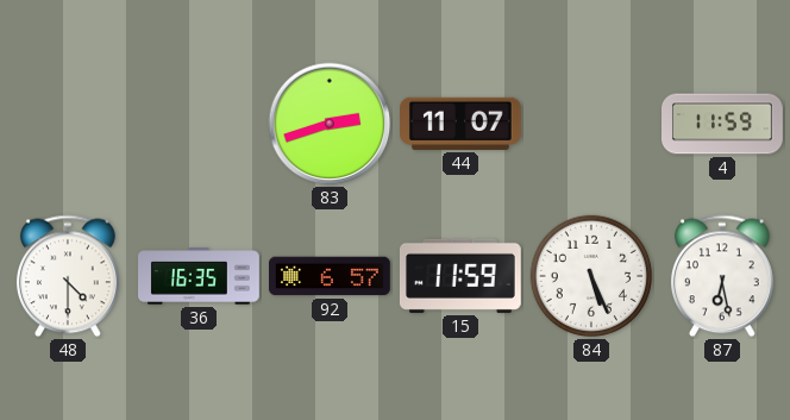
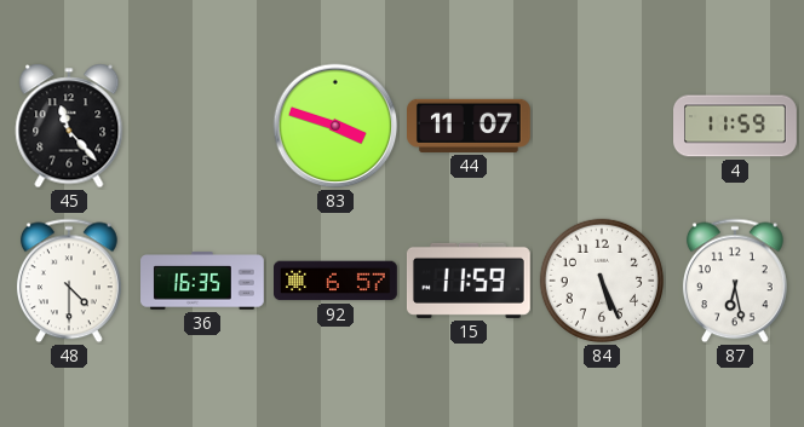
45: none -> 11:23
83: 2:42 -> 3:48
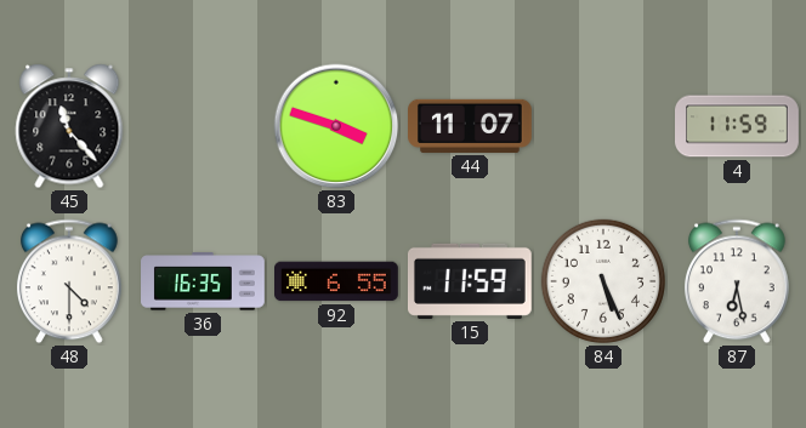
92: 6:57 -> 6:55
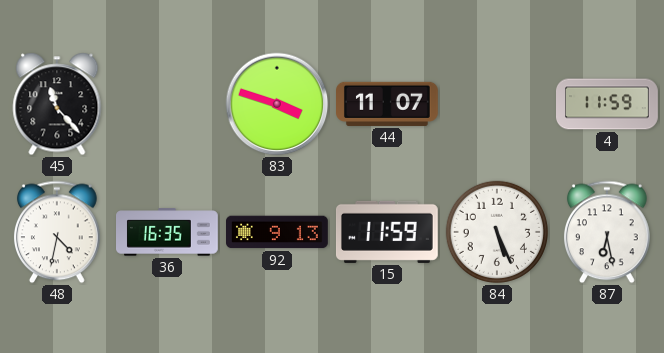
48: 4:30 -> 4:32
92: 6:55 -> 9:13
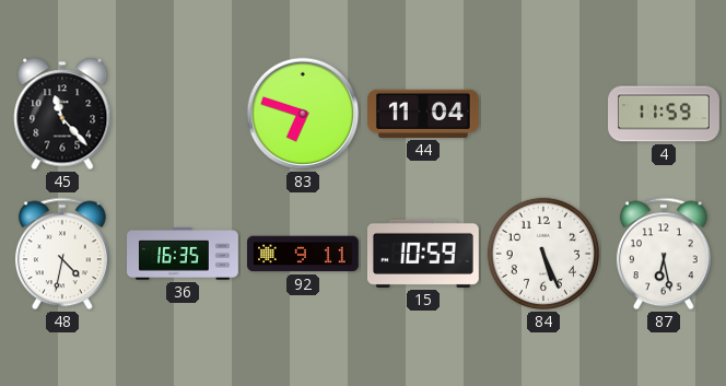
83: 3:48 -> 6:48
44: 11:07 -> 11:04
92: 9:13 -> 9:11
15: 11:59 -> 10:59
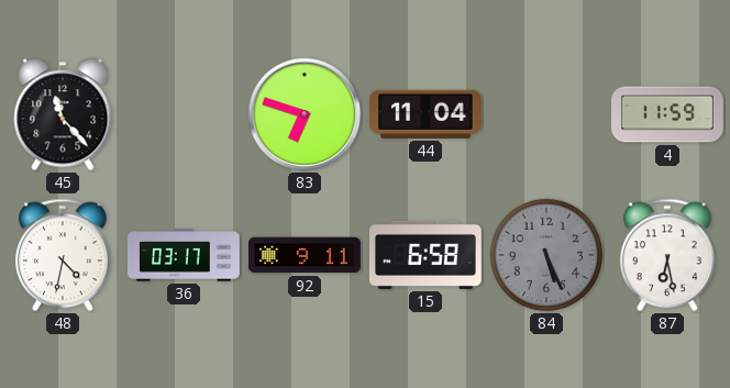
36: 16:35 -> 03:17
15: 10:59 -> 6:58
84 dial: white -> grey
